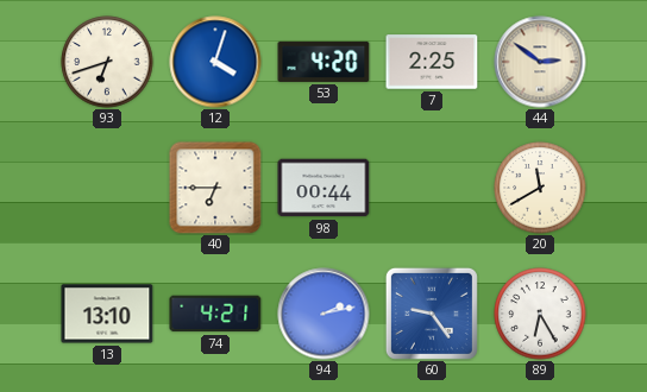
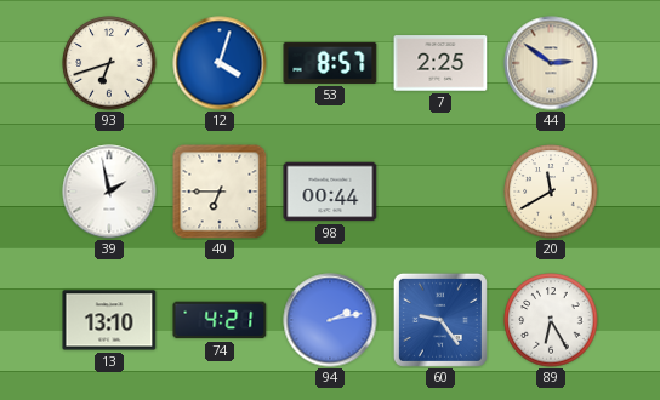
53: 4:20 -> 8:57
39: none -> 1:58
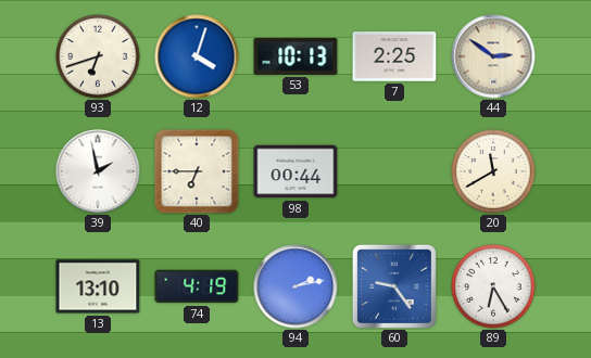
53: 8:57 -> 10:13
74: 4:21 -> 4:19
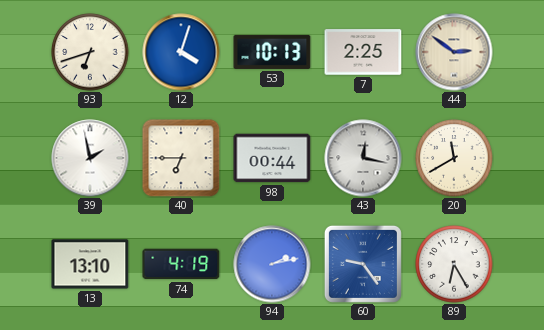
43: none -> 12:17
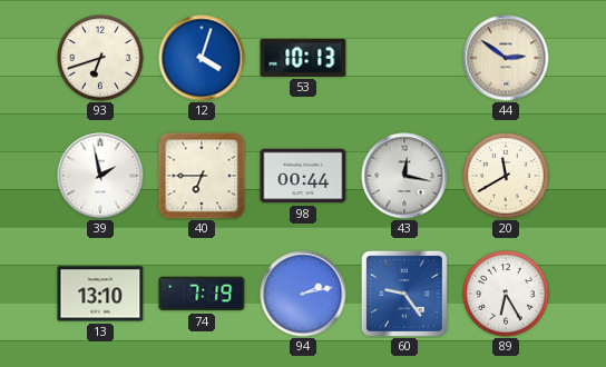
7: 2:25 -> none
74: 4:19 -> 7:19
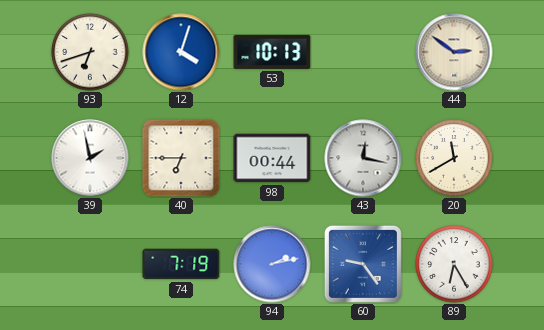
13: 13:10 -> none
